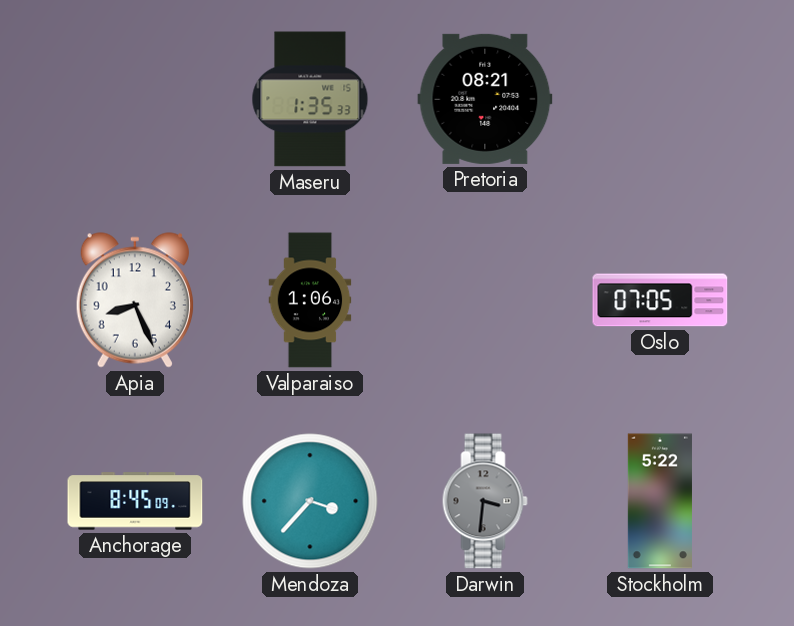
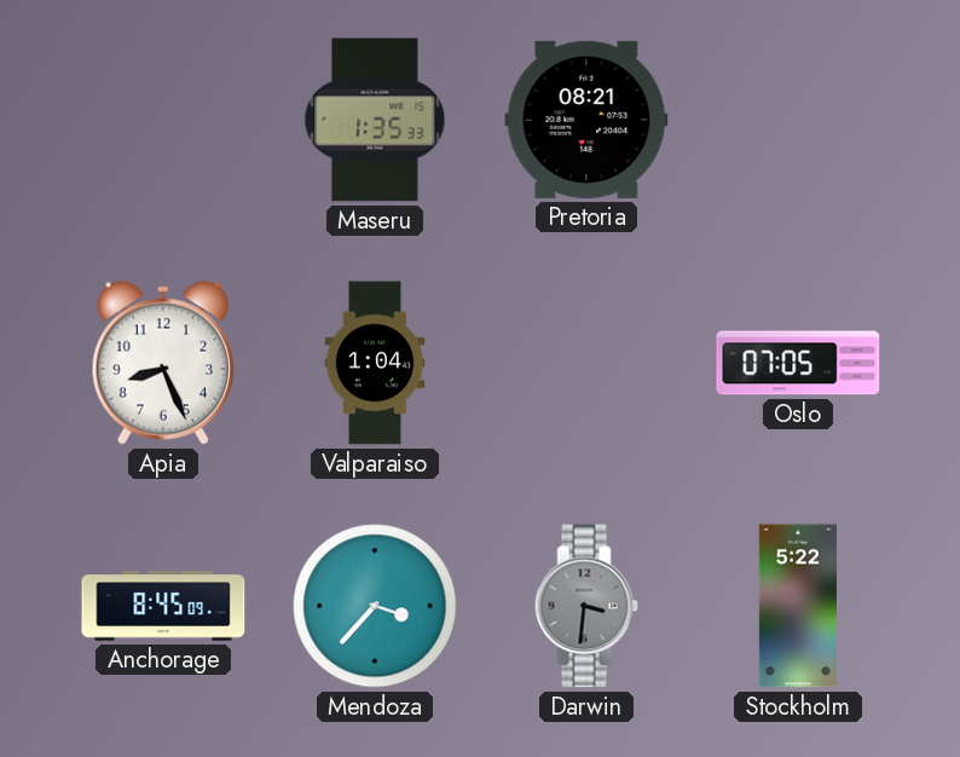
Valparaiso: 1:06 -> 1:04
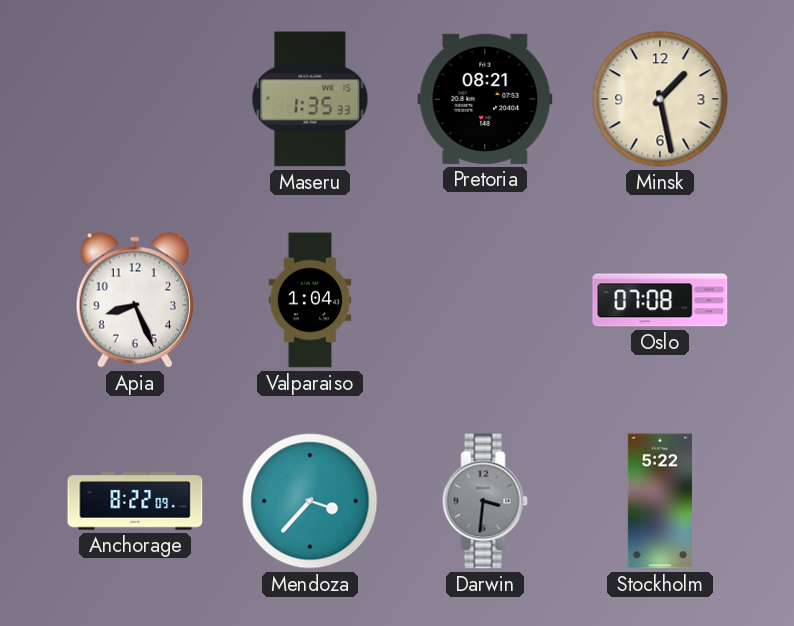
Minsk: none -> 1:28
Oslo: 07:05 -> 07:08
Anchorage: 8:45 -> 8:22
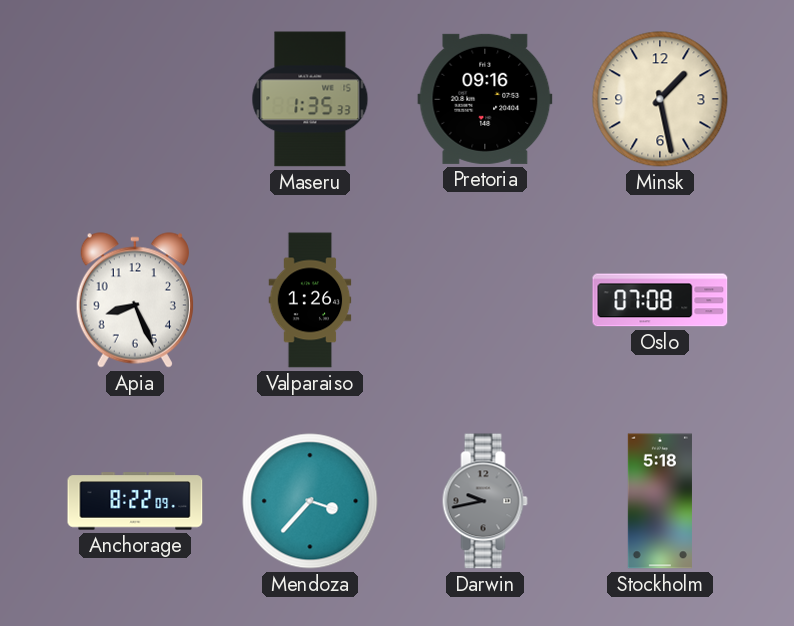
Pretoria: 08:21 -> 09:16
Valparaiso: 1:04 -> 1:26
Darwin: 3:31 -> 9:43
Stockholm: 5:22 -> 5:18
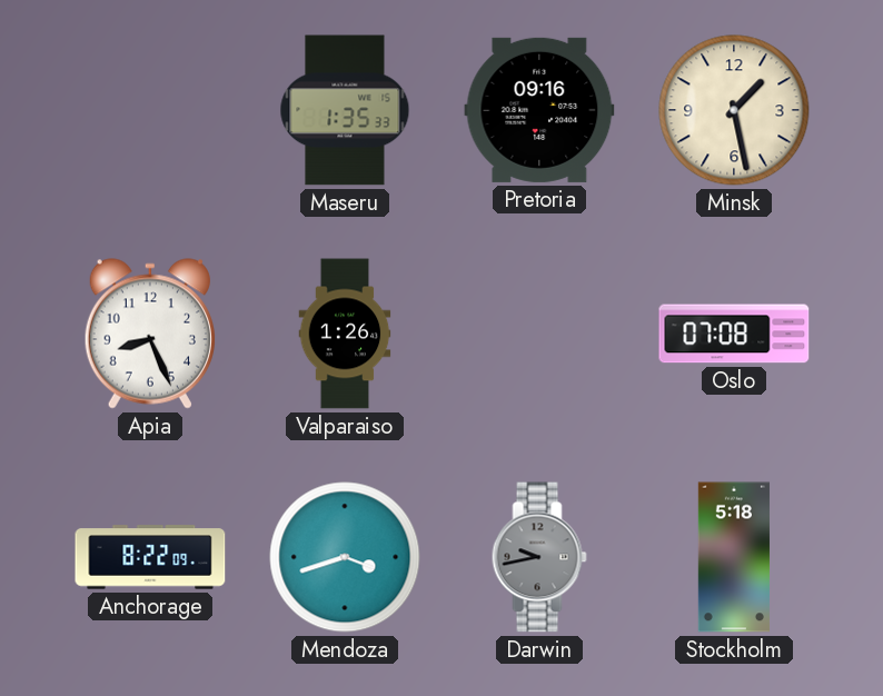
Mendoza: 3:37 -> 3:42
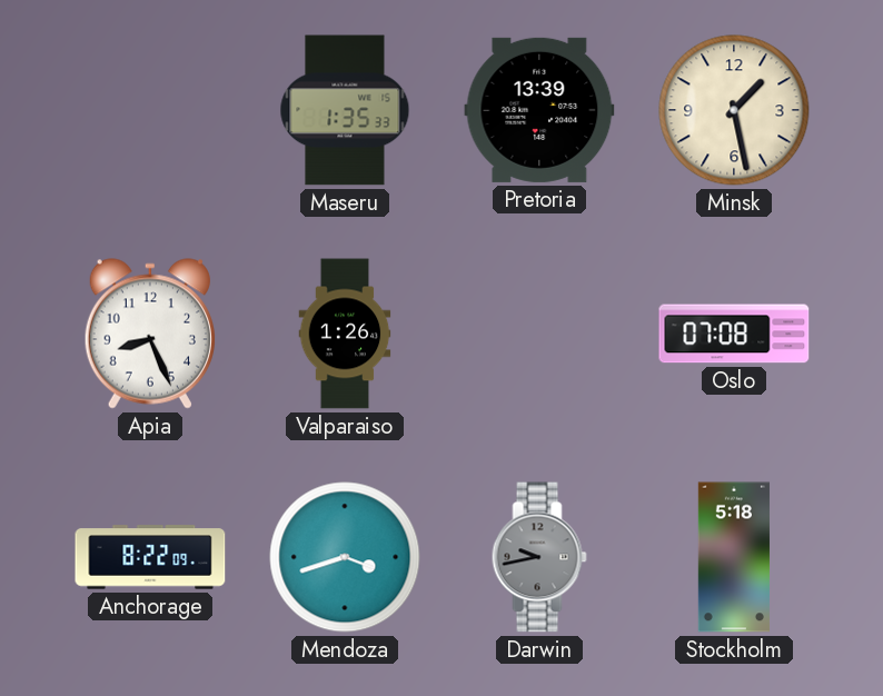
Pretoria: 09:16 -> 13:39
